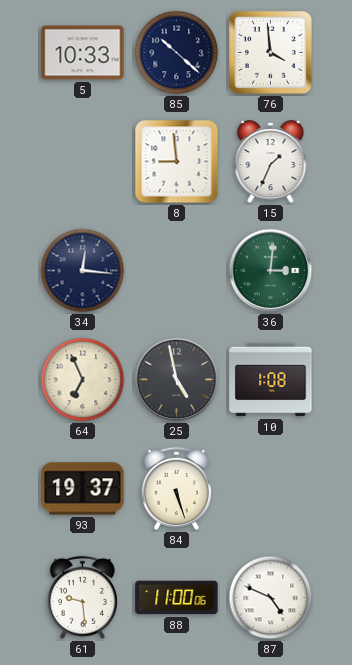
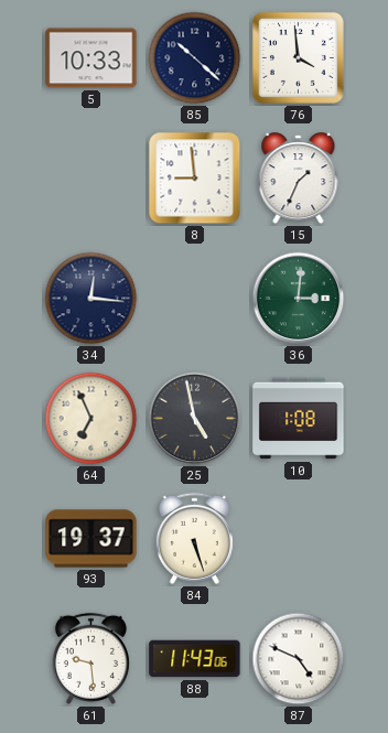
88: 11:00 -> 11:43
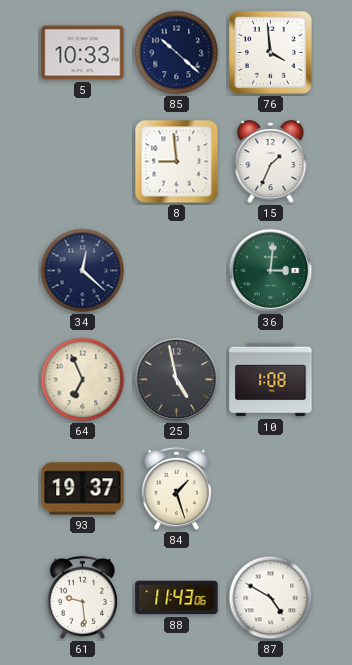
34: 12:16 -> 12:22
84: 5:27 -> 1:27
87: 4:49 -> 4:50
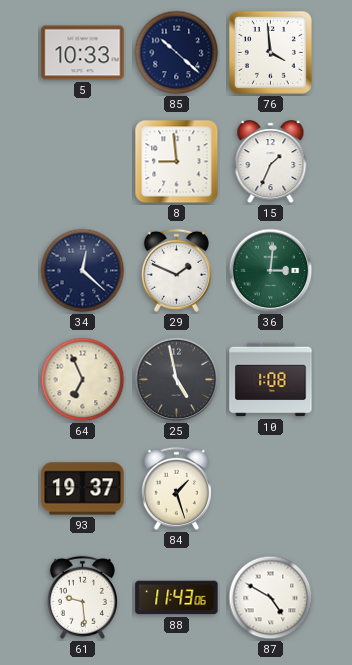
29: none -> 1:49
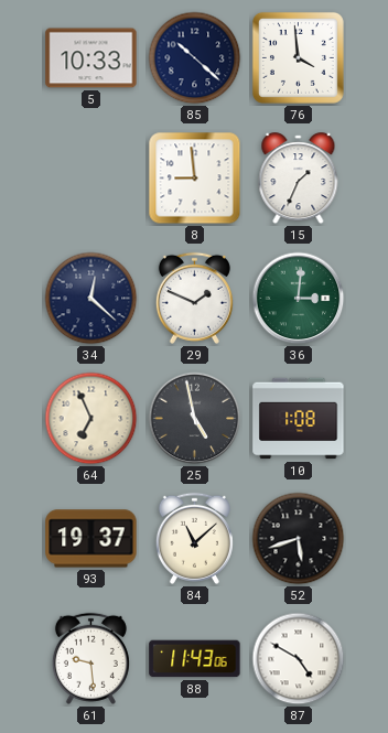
84: 1:27 -> 11:08
52: none -> 5:42
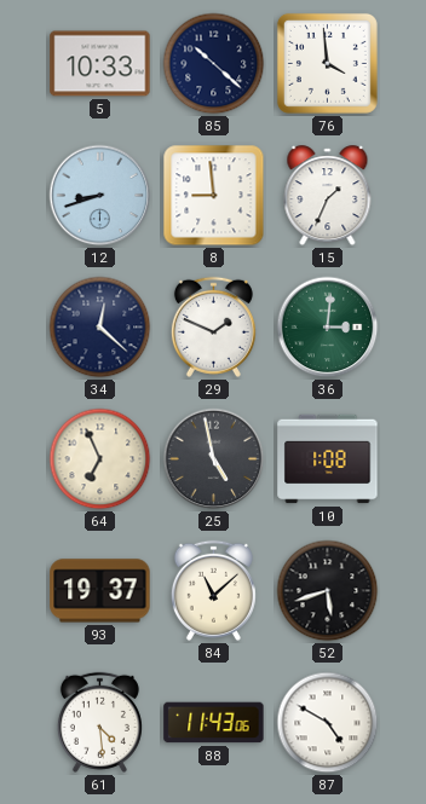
12: none -> 8:42
61: 9:29 -> 4:29
